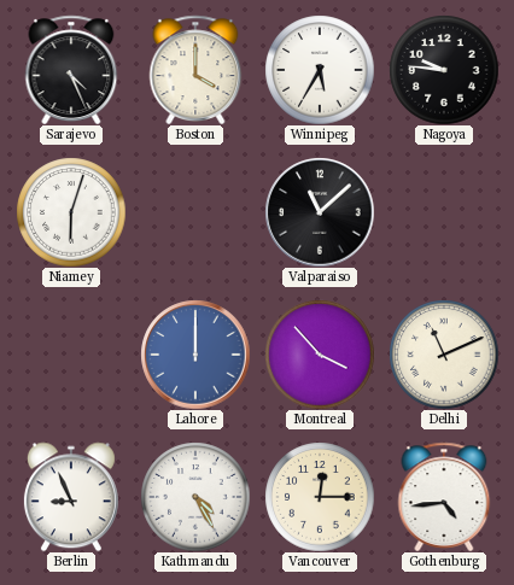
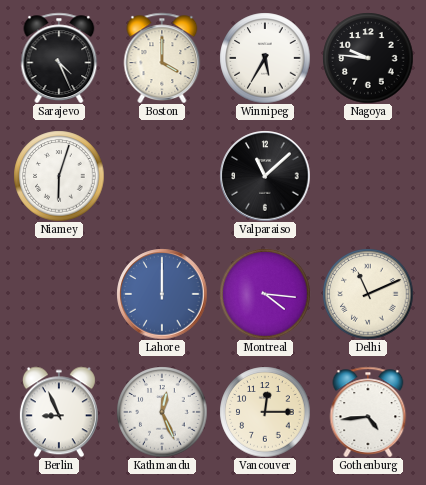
Montreal: 3:53 -> 4:16
Kathmandu: 4:25 -> 12:26
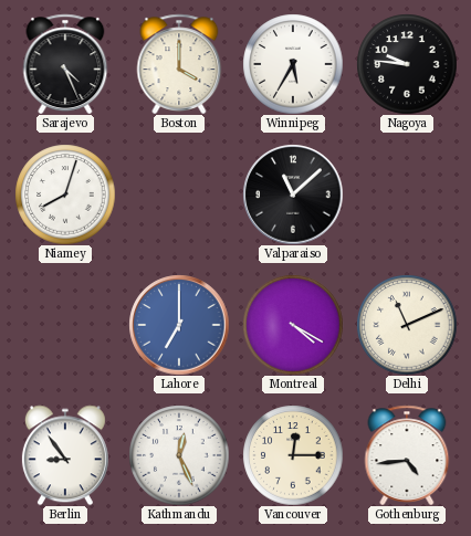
Niamey: 6:03 -> 8:03
Lahore: 12:00 -> 7:00
Montreal: 4:16 -> 4:20
Berlin: 8:56 -> 8:54
